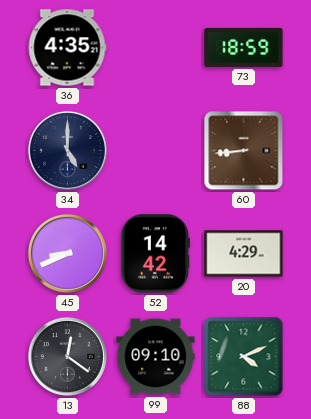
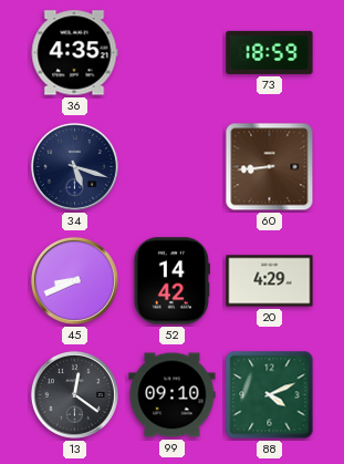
34: 5:00 -> 5:18
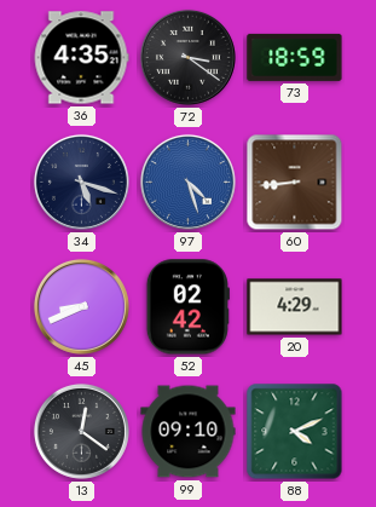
72: none -> 3:21
97: none -> 4:27
52: 14:42 -> 02:42
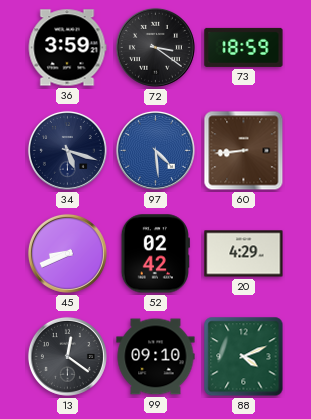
36: 4:35 -> 3:59
97: 4:27 -> 4:29
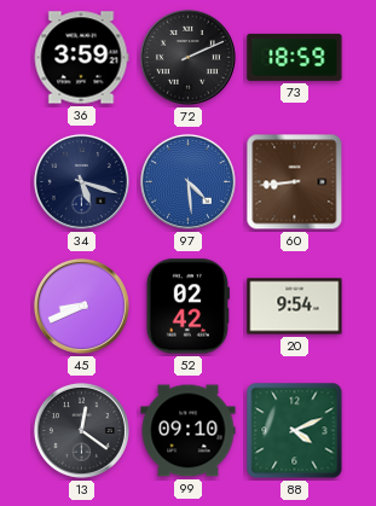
72: 3:21 -> 2:11
20: 4:29 -> 9:54
